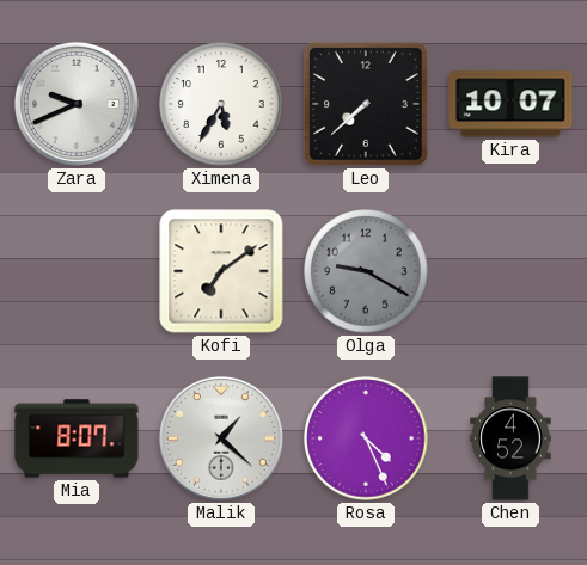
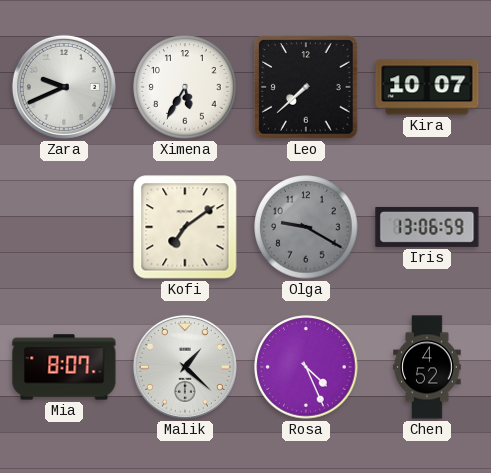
Iris: none -> 13:06
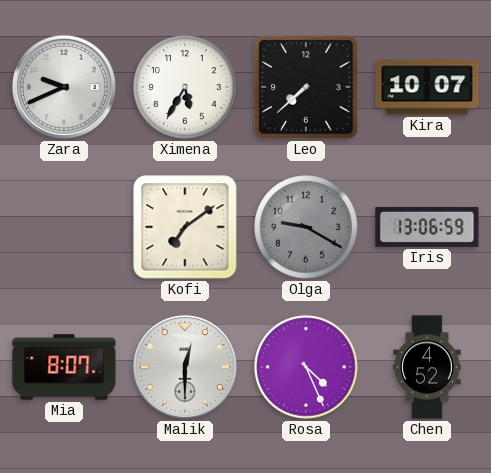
Malik: 1:22 -> 12:30
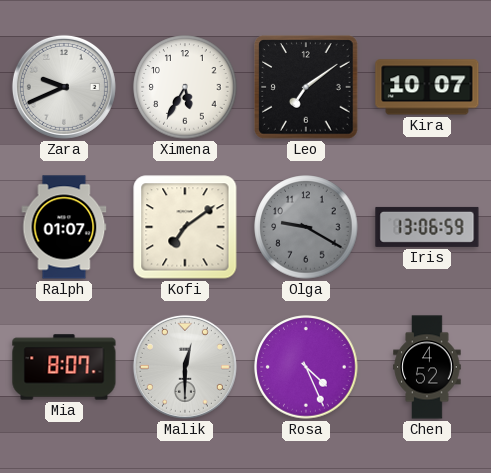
Leo: 7:38 -> 7:09
Ralph: none -> 01:07
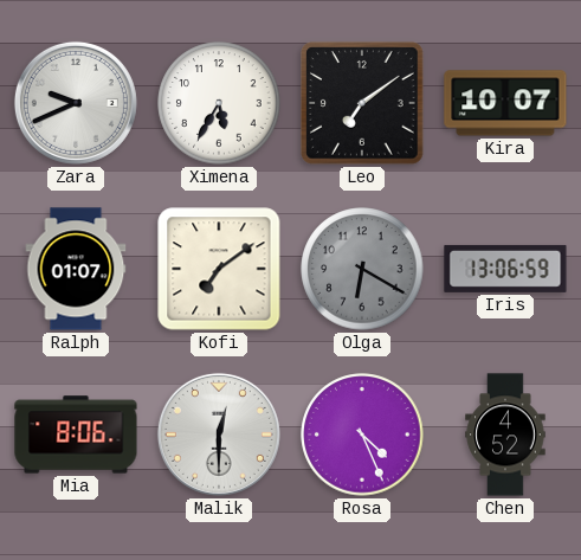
Olga: 9:20 -> 6:20
Mia: 8:07 -> 8:06
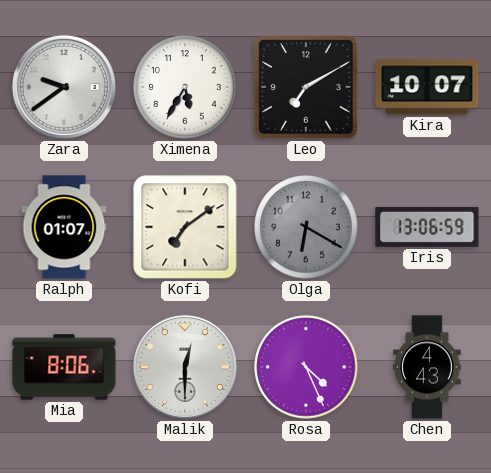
Zara: 9:41 -> 9:39
Leo: 7:09 -> 7:10
Chen: 4:52 -> 4:43
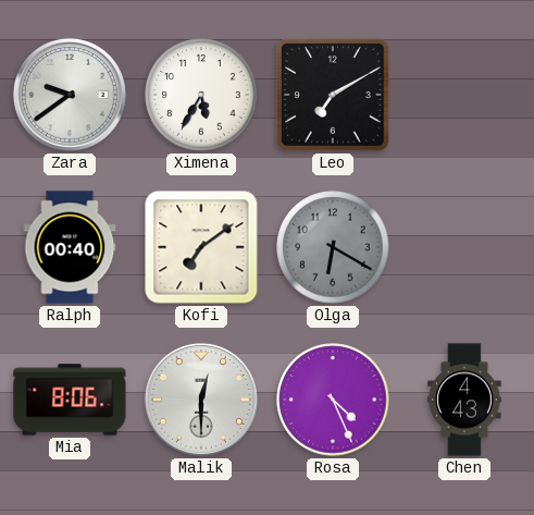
Kira: 10:07 -> none
Ralph: 01:07 -> 00:40
Iris: 13:06 -> none
